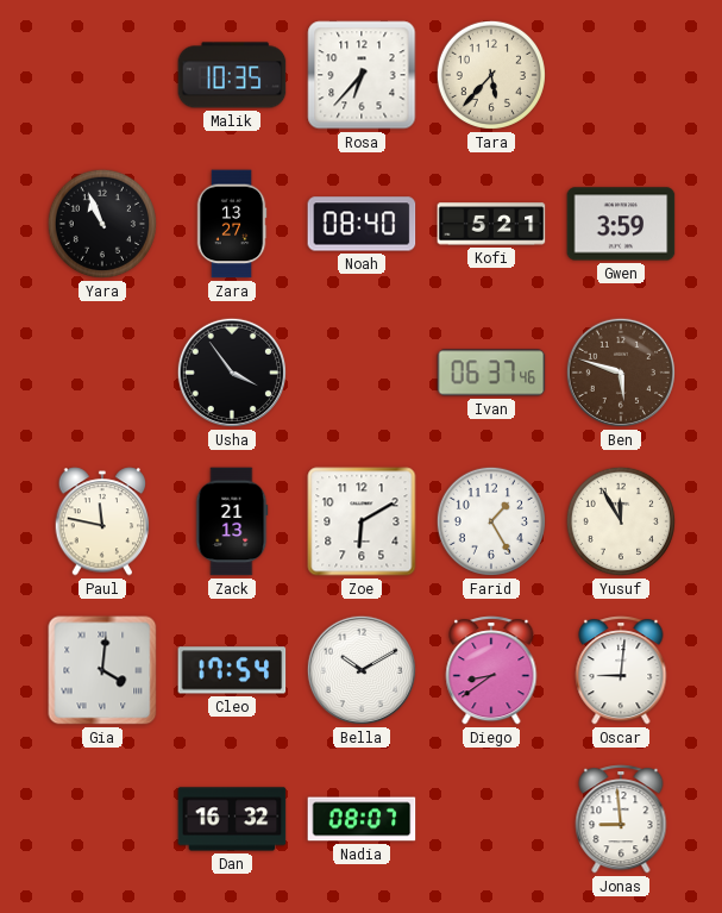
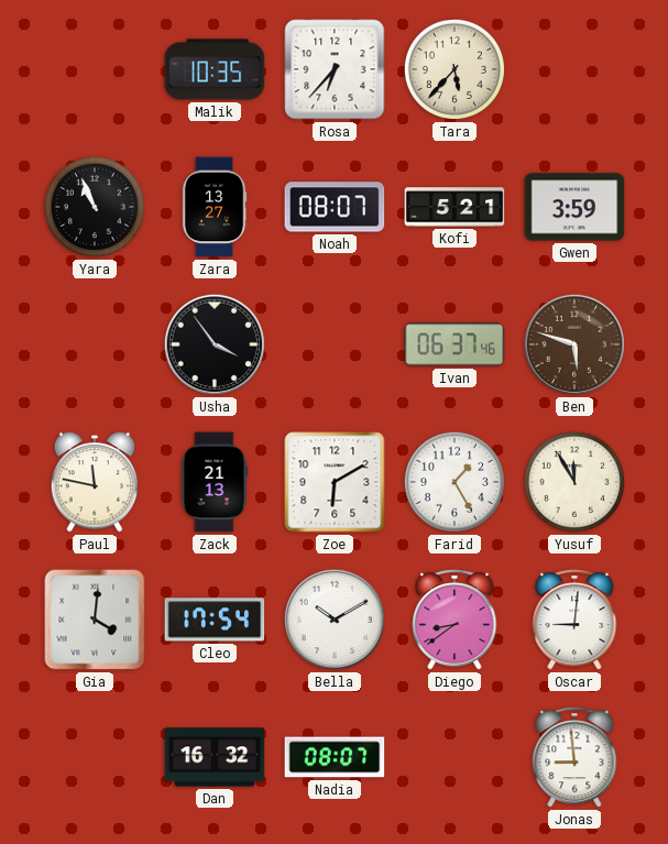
Noah: 08:40 -> 08:07
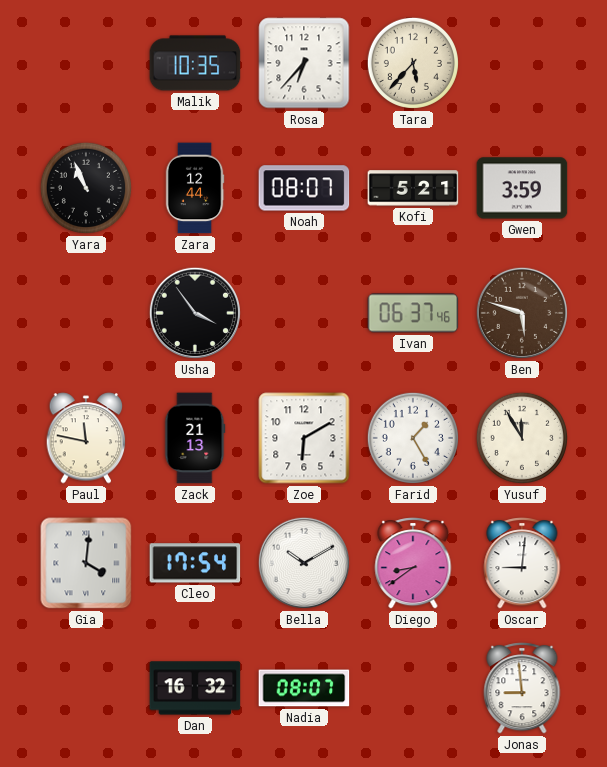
Zara: 13:27 -> 12:44
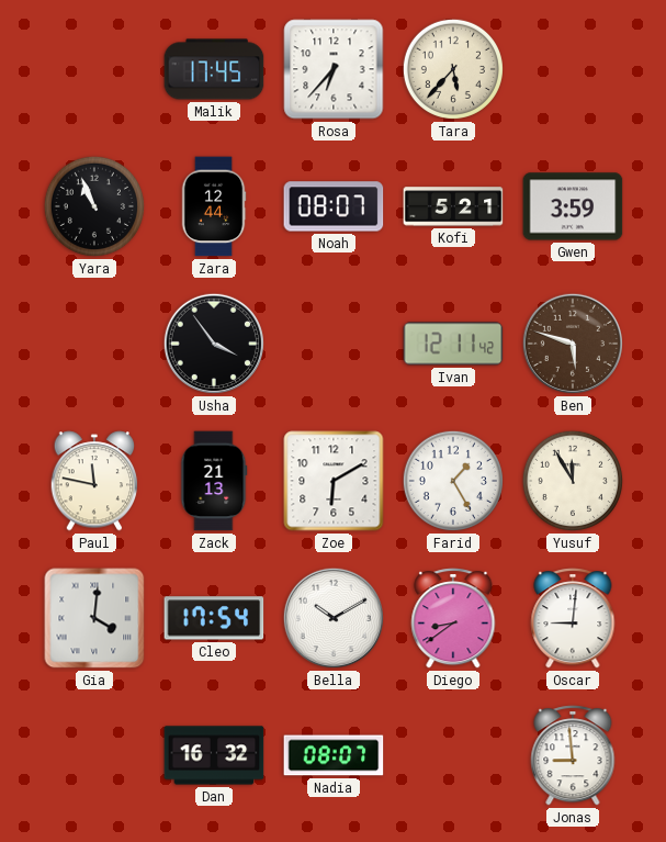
Malik: 10:35 -> 17:45
Ivan: 06:37 -> 12:11
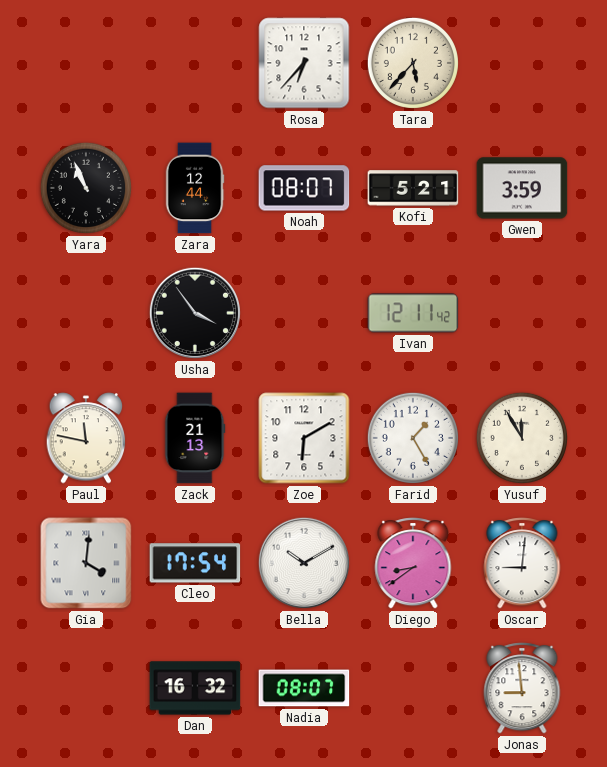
Malik: 17:45 -> none
Ben: 5:48 -> none
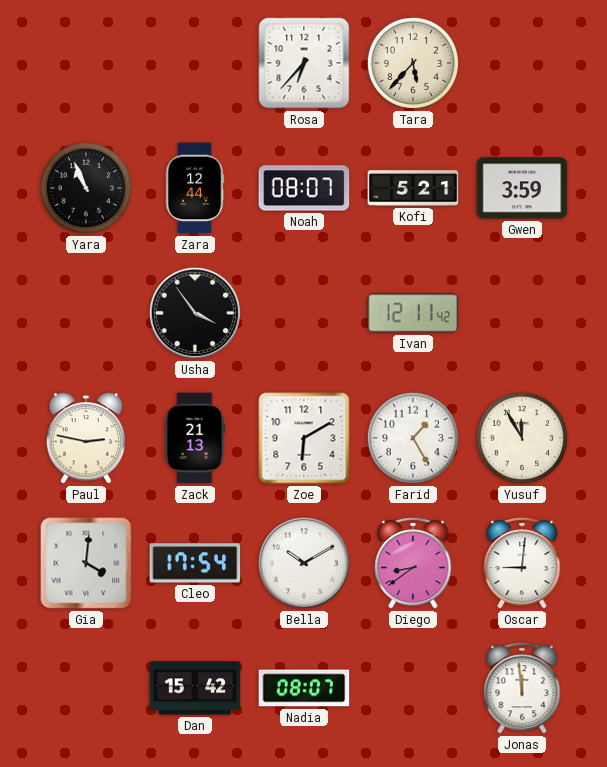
Paul: 11:47 -> 2:47
Dan: 16:32 -> 15:42
Jonas: 8:59 -> 11:59
